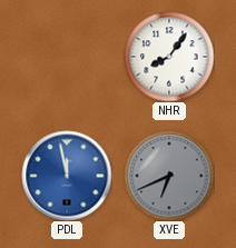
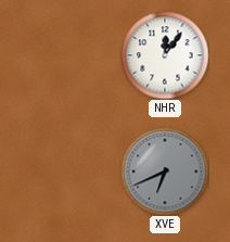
NHR: 8:06 -> 12:06
PDL: 11:58 -> none
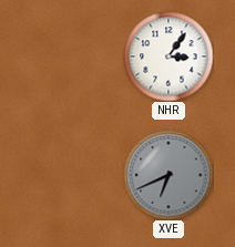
NHR: 12:06 -> 3:06
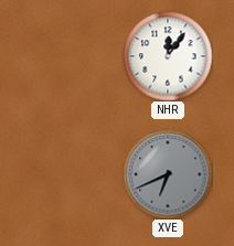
NHR: 3:06 -> 12:06
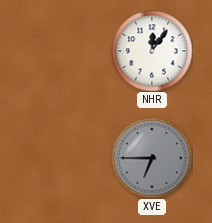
XVE: 6:41 -> 6:45
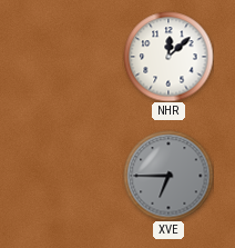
NHR: 12:06 -> 12:08
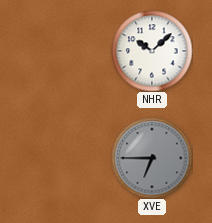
NHR: 12:08 -> 10:08
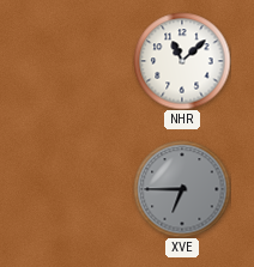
NHR: 10:08 -> 11:08
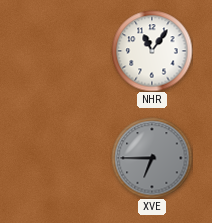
NHR: 11:08 -> 11:06
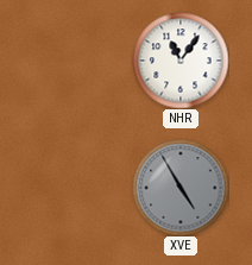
XVE: 6:45 -> 4:55
